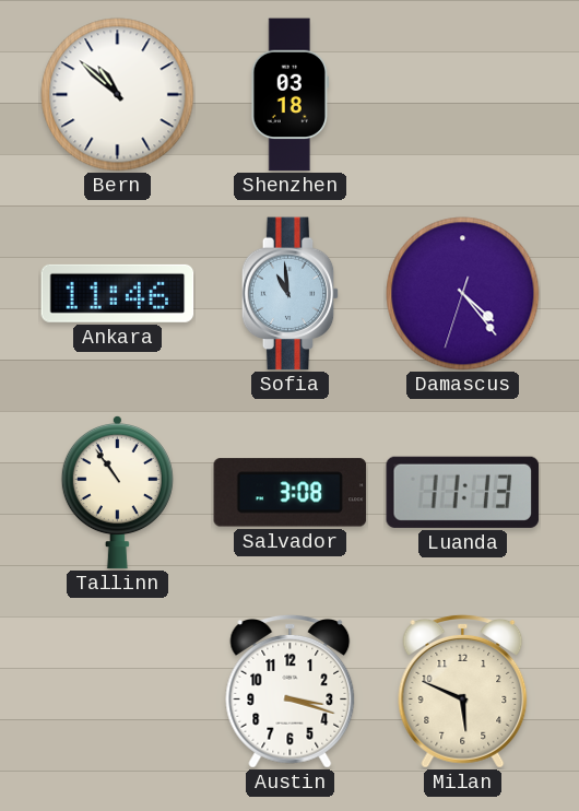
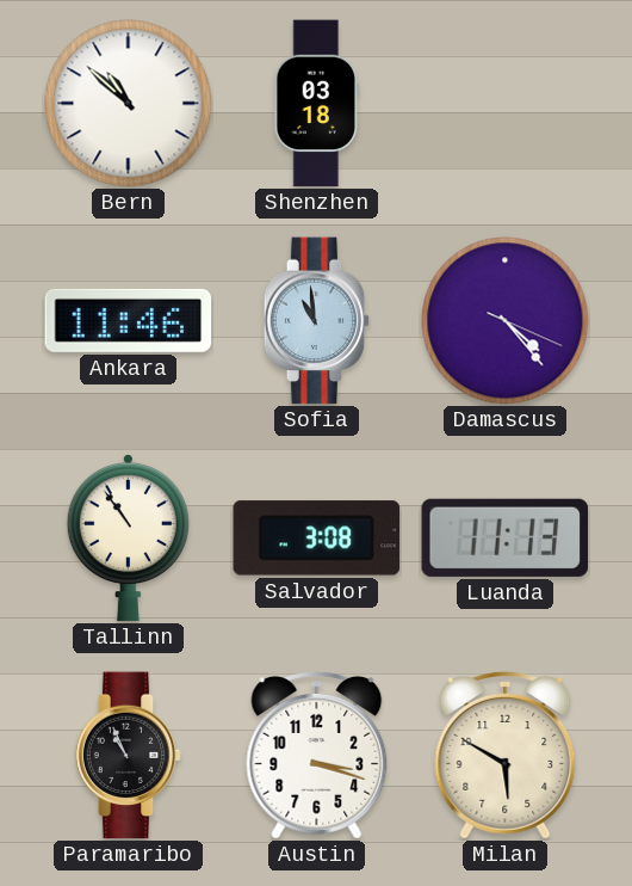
Damascus: 4:23:33 -> 4:23:19
Paramaribo: none -> 10:56
Milan: 5:49 -> 5:50
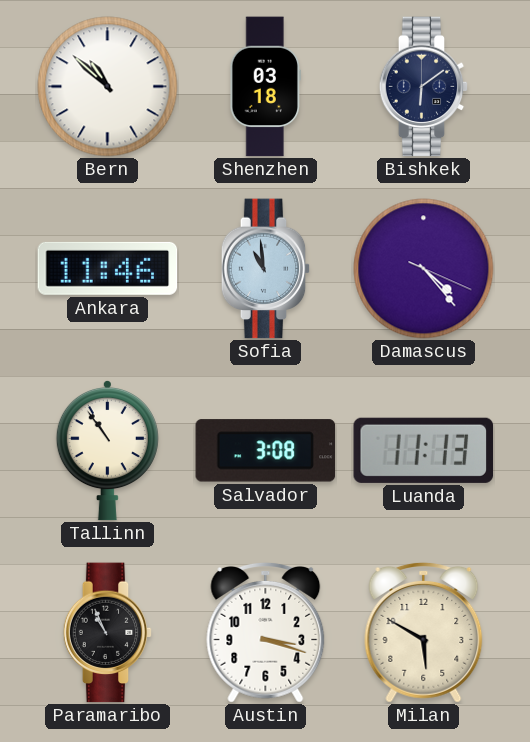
Bishkek: none -> 6:09
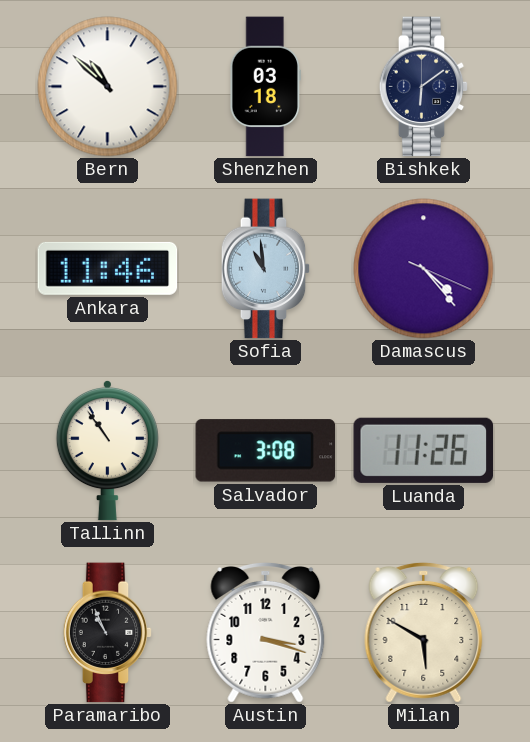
Luanda: 11:13 -> 11:26
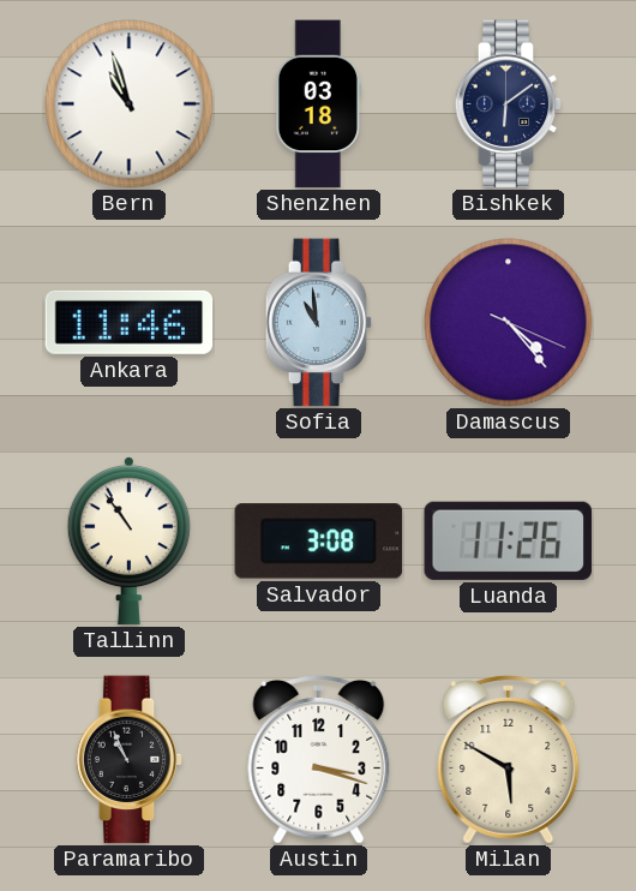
Bern: 10:52 -> 10:57
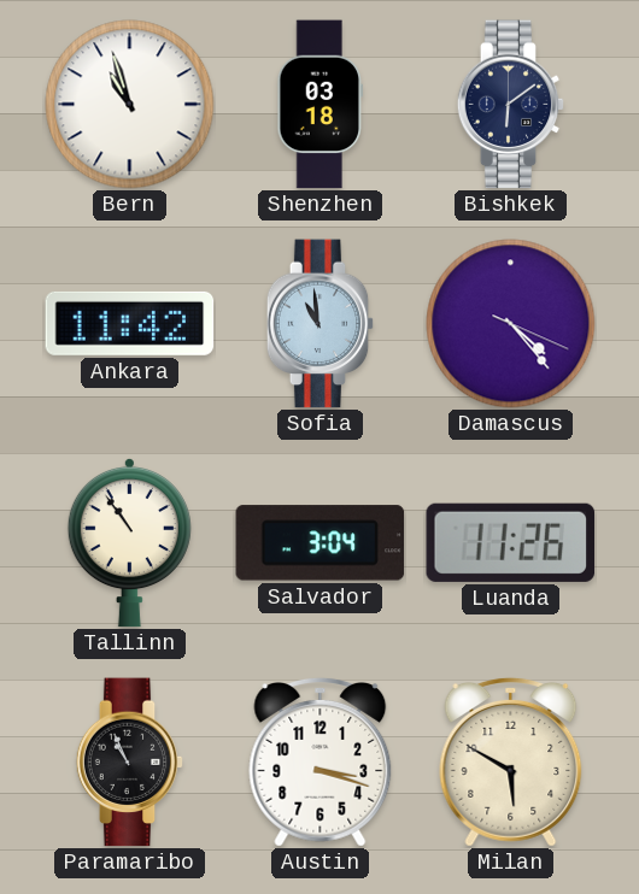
Ankara: 11:46 -> 11:42
Salvador: 3:08 -> 3:04
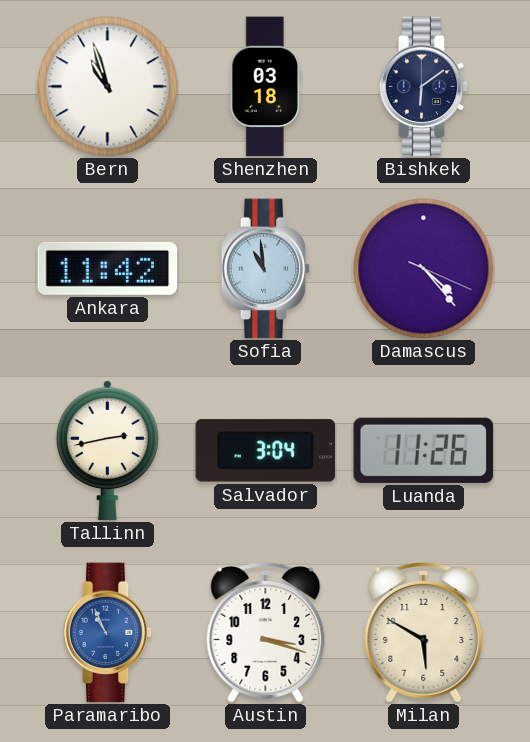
Tallinn: 10:54 -> 2:43
Paramaribo dial: black -> blue
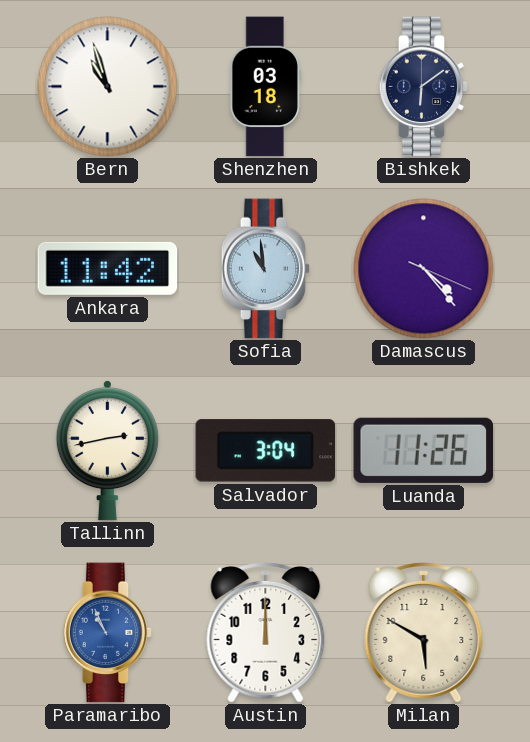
Austin: 3:18 -> 12:00
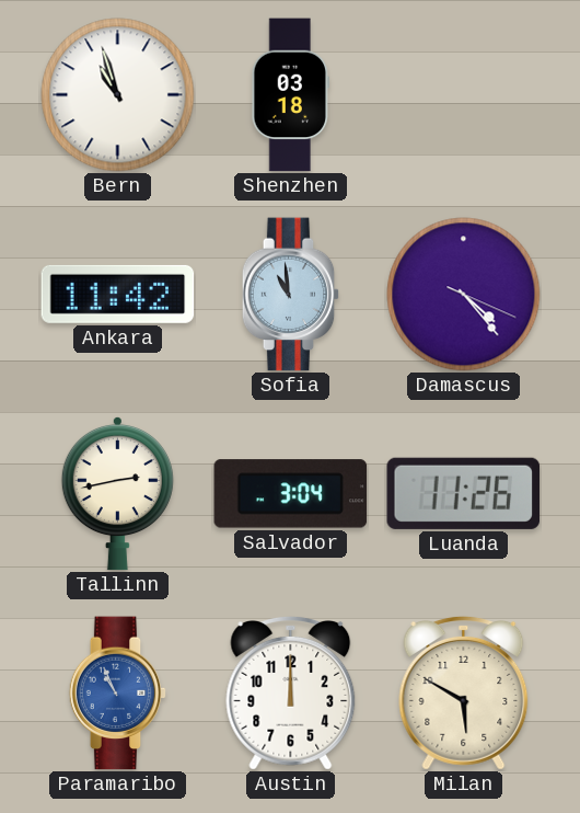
Bishkek: 6:09 -> none
